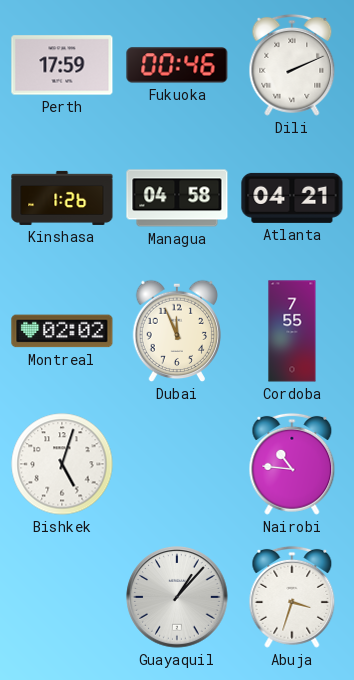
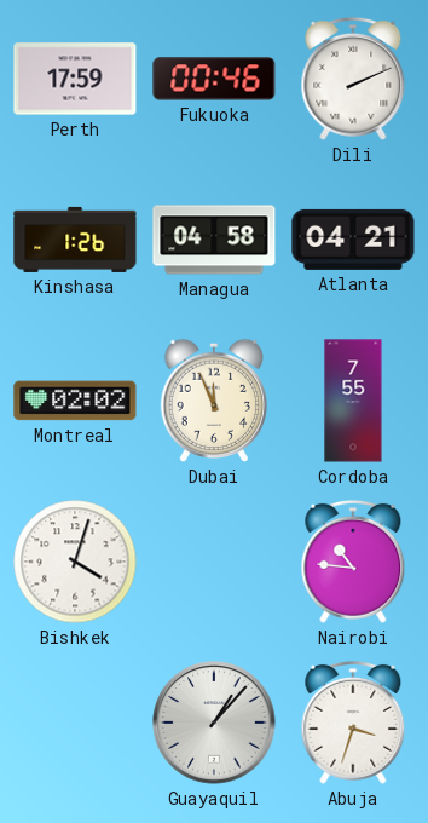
Bishkek: 5:03 -> 4:03
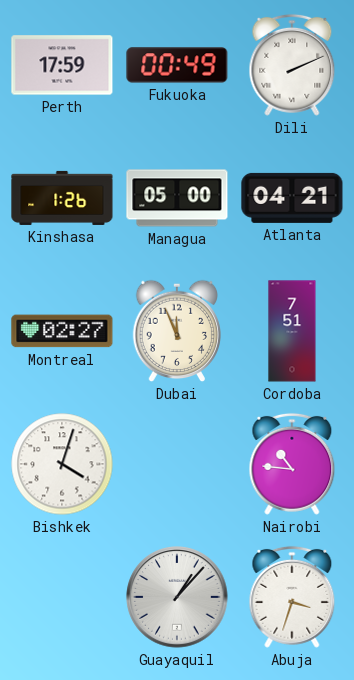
Fukuoka: 00:46 -> 00:49
Managua: 04:58 -> 05:00
Montreal: 02:02 -> 02:27
Cordoba: 7:55 -> 7:51
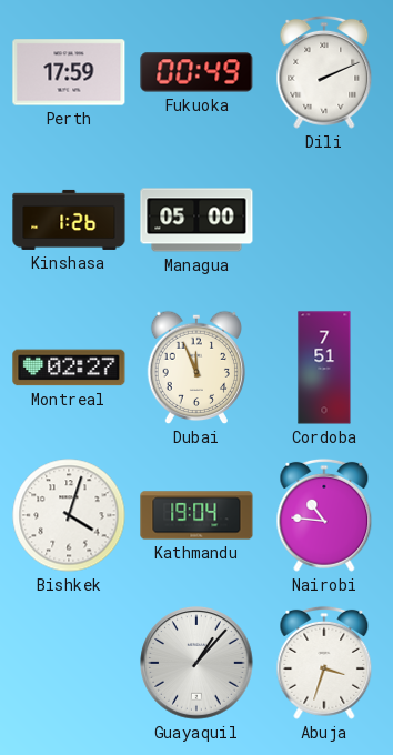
Atlanta: 04:21 -> none
Kathmandu: none -> 19:04
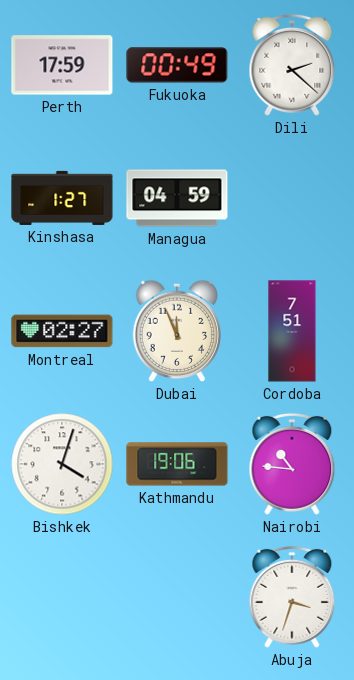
Dili: 2:11 -> 2:22
Kinshasa: 1:26 -> 1:27
Managua: 05:00 -> 04:59
Kathmandu: 19:04 -> 19:06
Guayaquil: 1:07 -> none
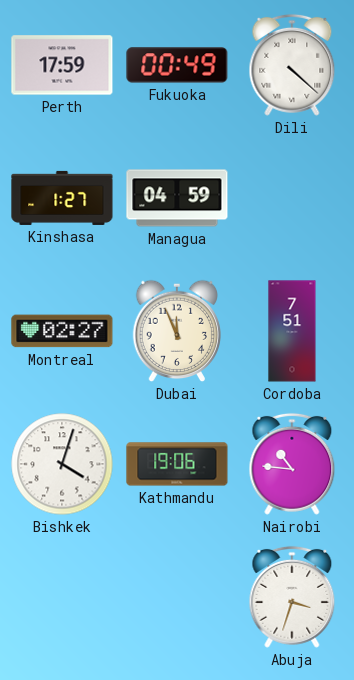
Dili: 2:22 -> 4:22
